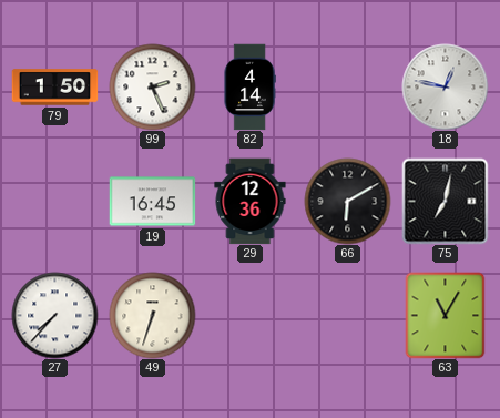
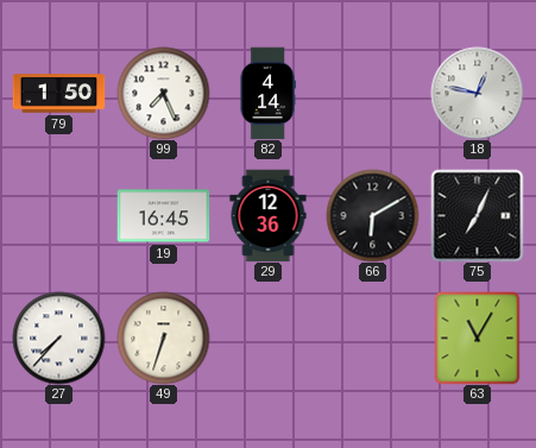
99: 2:26 -> 7:26
75: 7:02 -> 7:04
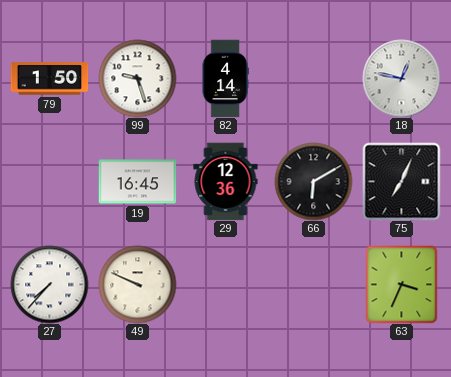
99: 7:26 -> 9:27
49: 6:33 -> 9:49
63: 11:05 -> 3:34
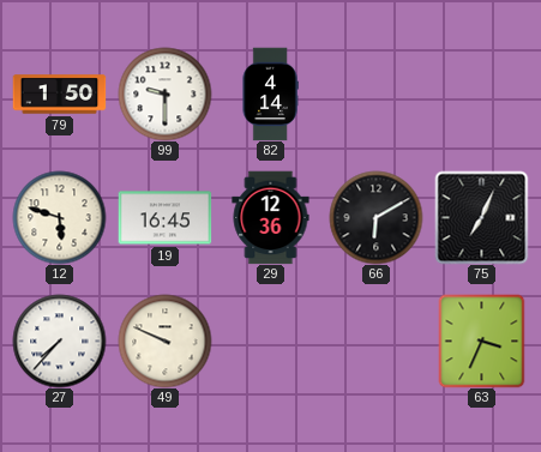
99: 9:27 -> 9:30
18: 12:47 -> none
12: none -> 5:48
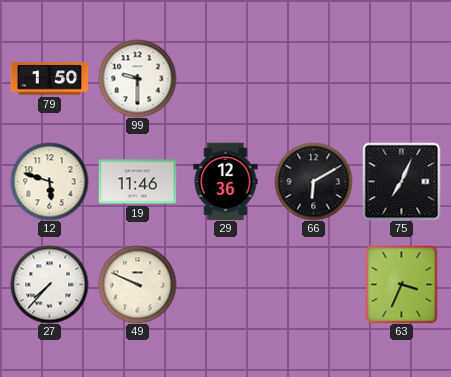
82: 4:14 -> none
19: 16:45 -> 11:46
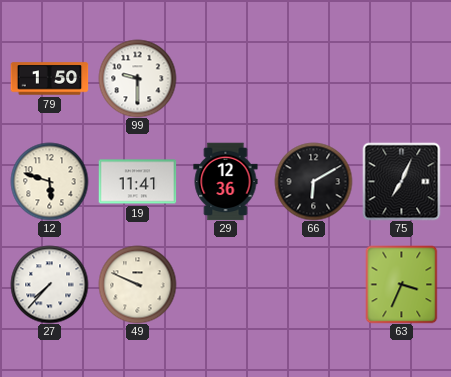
19: 11:46 -> 11:41
